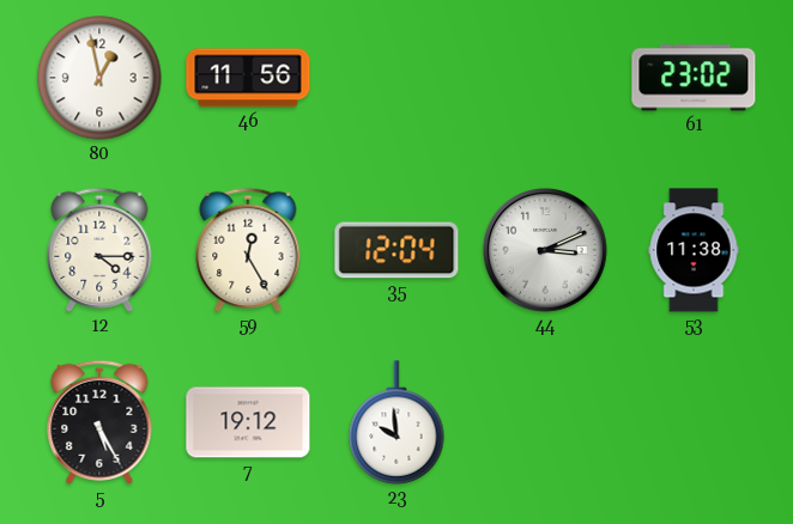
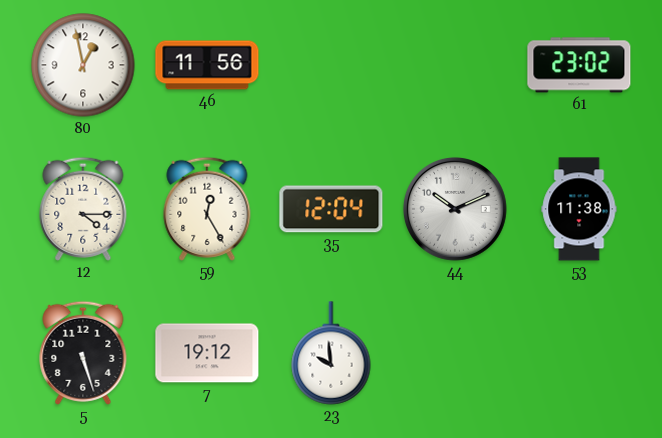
44: 3:11 -> 10:11
5: 5:25 -> 5:27
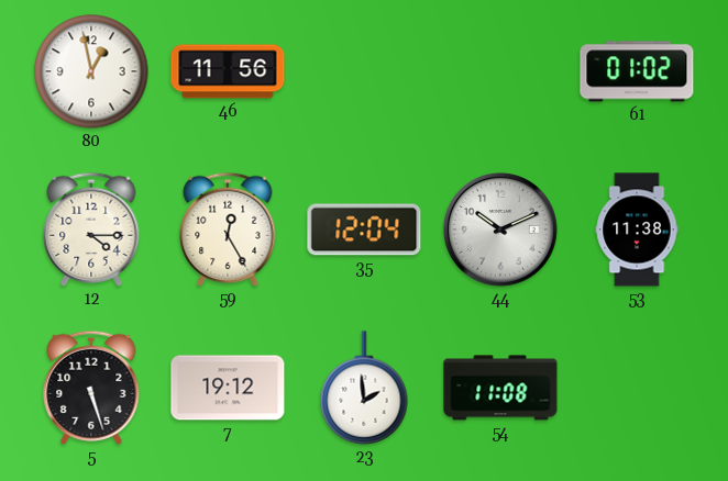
61: 23:02 -> 01:02
23: 9:59 -> 1:59
54: none -> 11:08
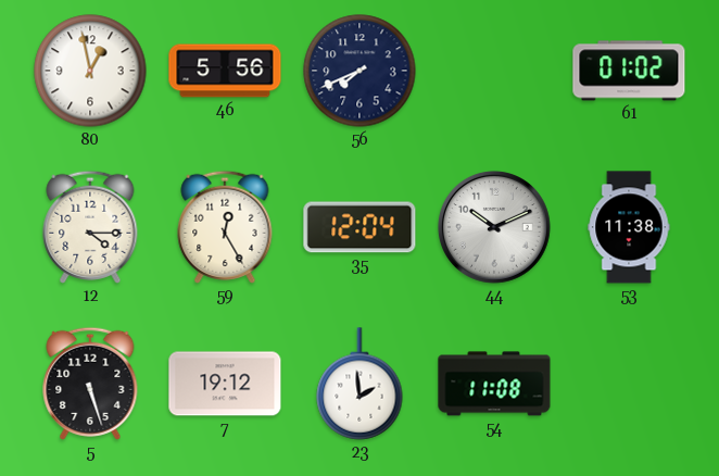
46: 11:56 -> 5:56
56: none -> 7:41
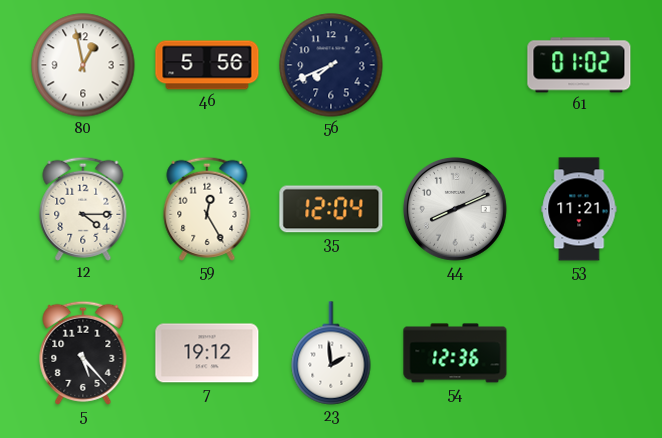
44: 10:11 -> 8:11
53: 11:38 -> 11:21
5: 5:27 -> 5:23
54: 11:08 -> 12:36
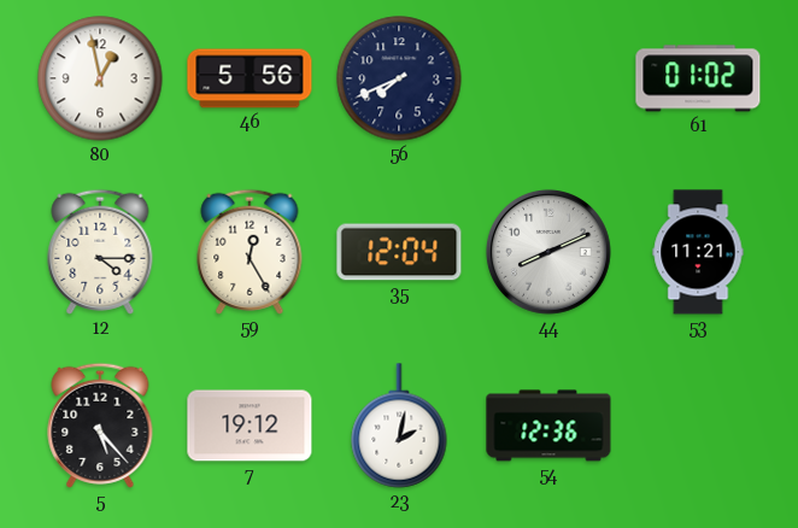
23: 1:59 -> 2:02
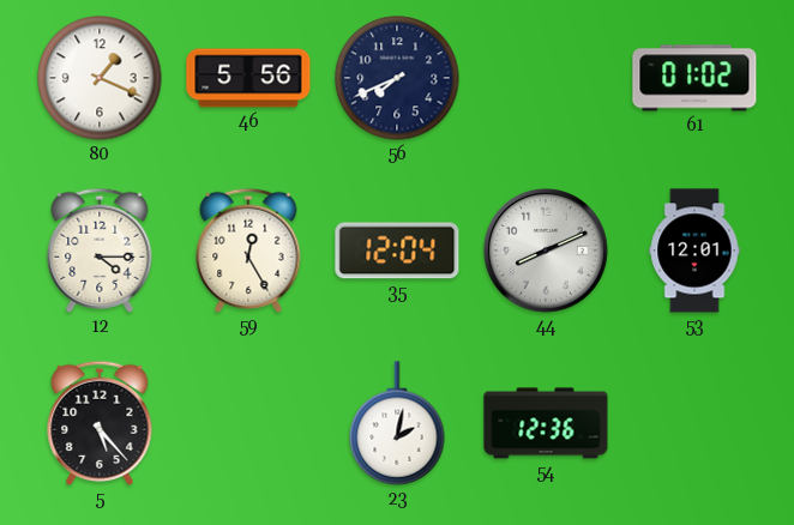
80: 12:58 -> 1:19
53: 11:21 -> 12:01
7: 19:12 -> none
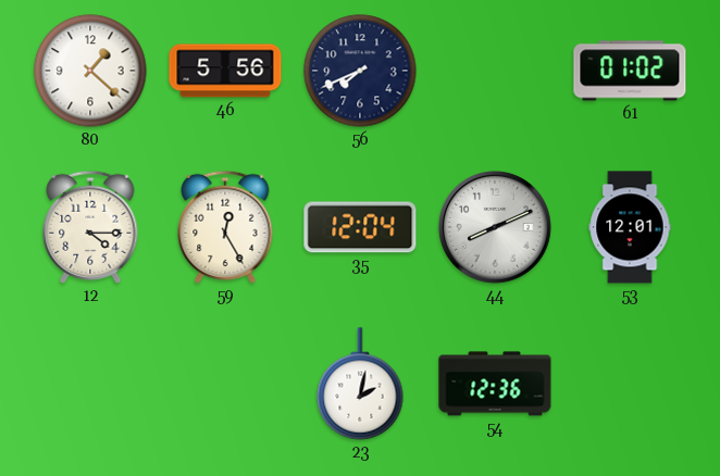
80: 1:19 -> 1:22
5: 5:23 -> none
